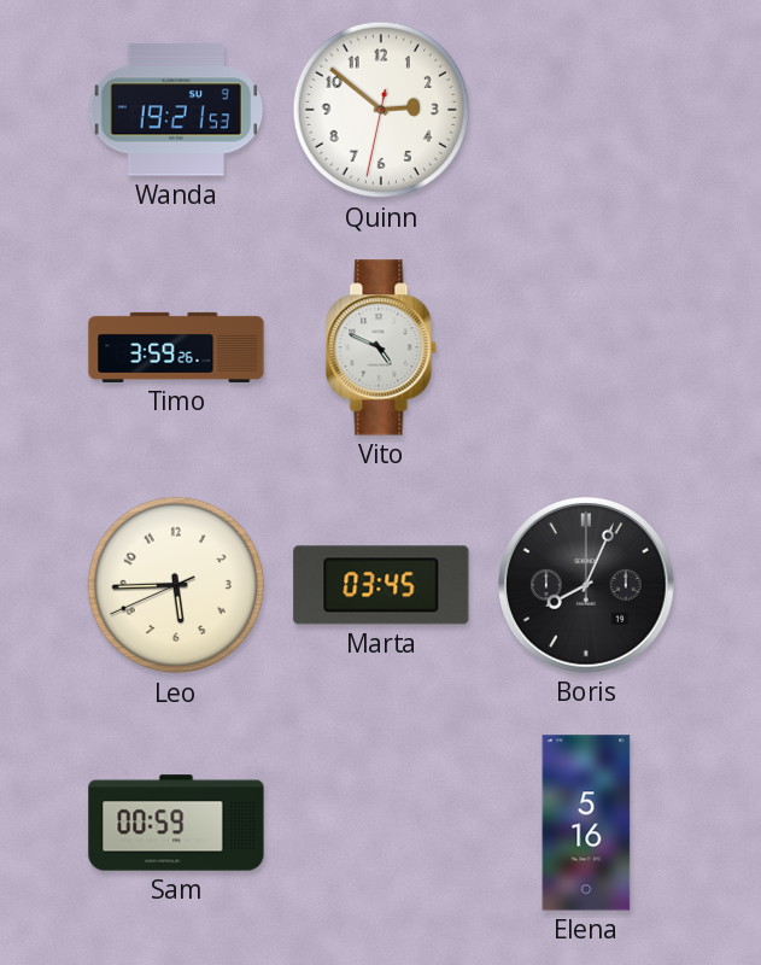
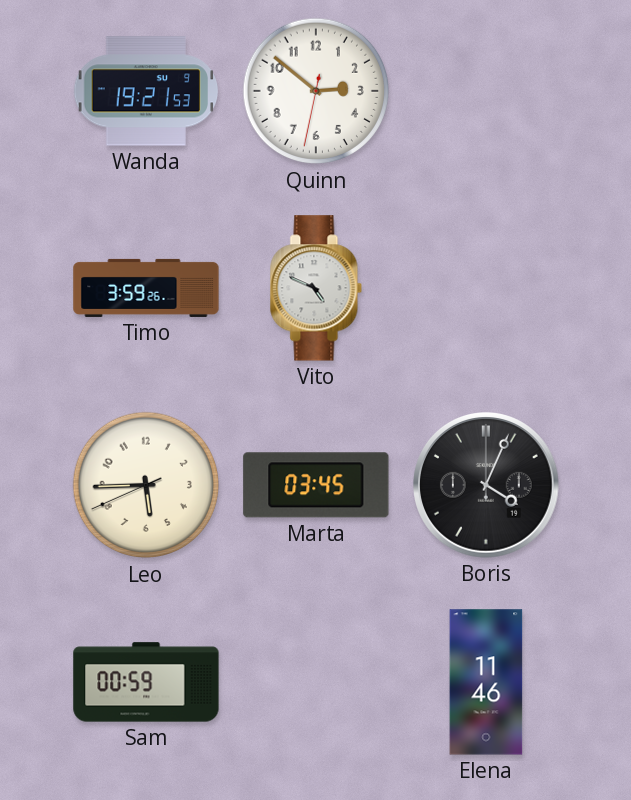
Boris: 8:04 -> 4:04
Elena: 5:16 -> 11:46
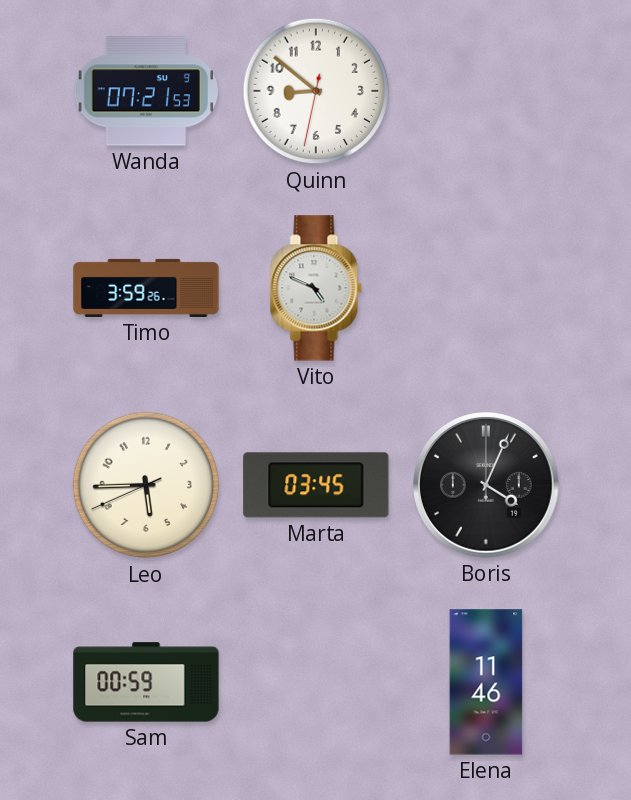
Wanda: 19:21 -> 07:21
Quinn: 2:51 -> 8:51
